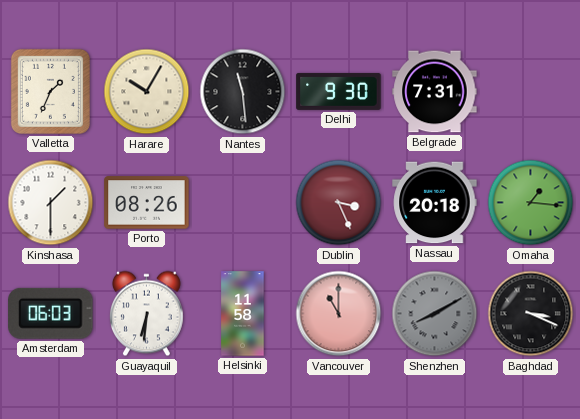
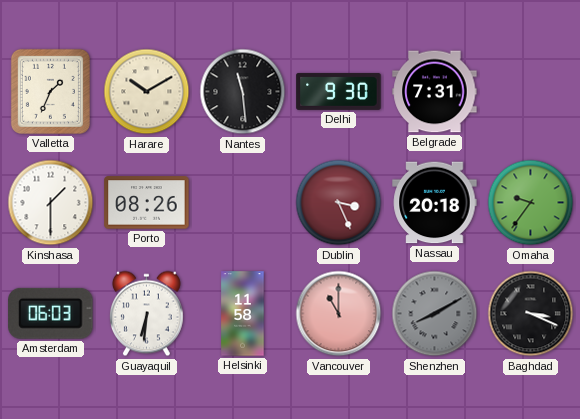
Harare: 10:05 -> 10:10
Omaha: 1:16 -> 9:36
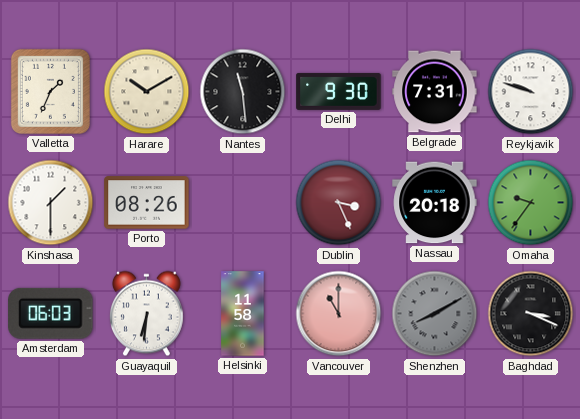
Reykjavik: none -> 9:48
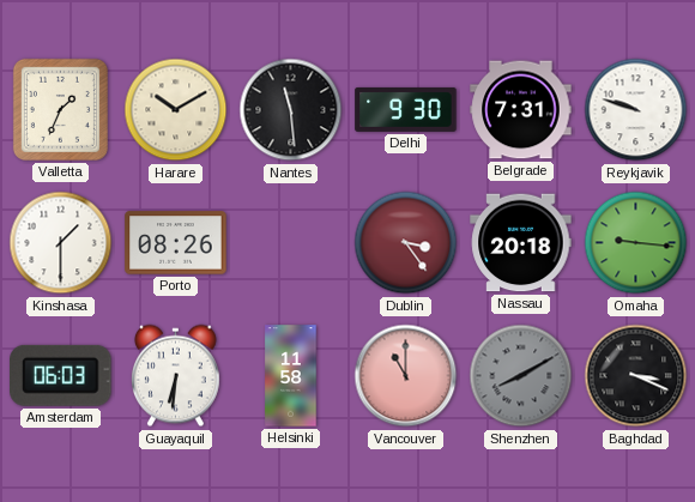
Dublin: 3:26 -> 3:24
Omaha: 9:36 -> 9:16
